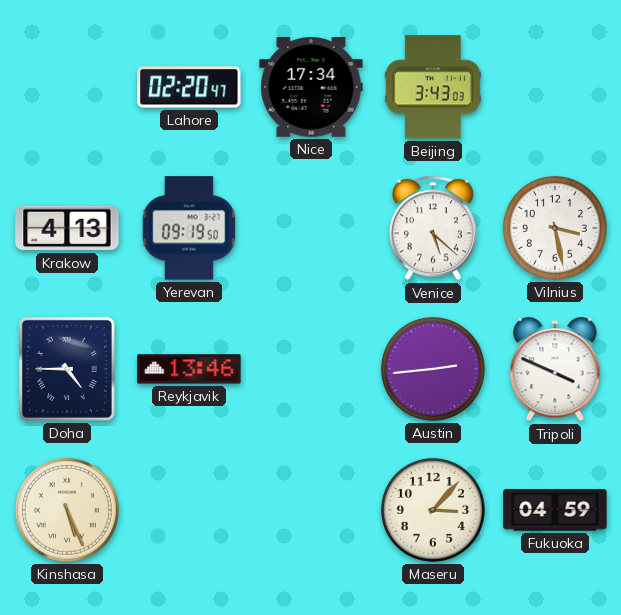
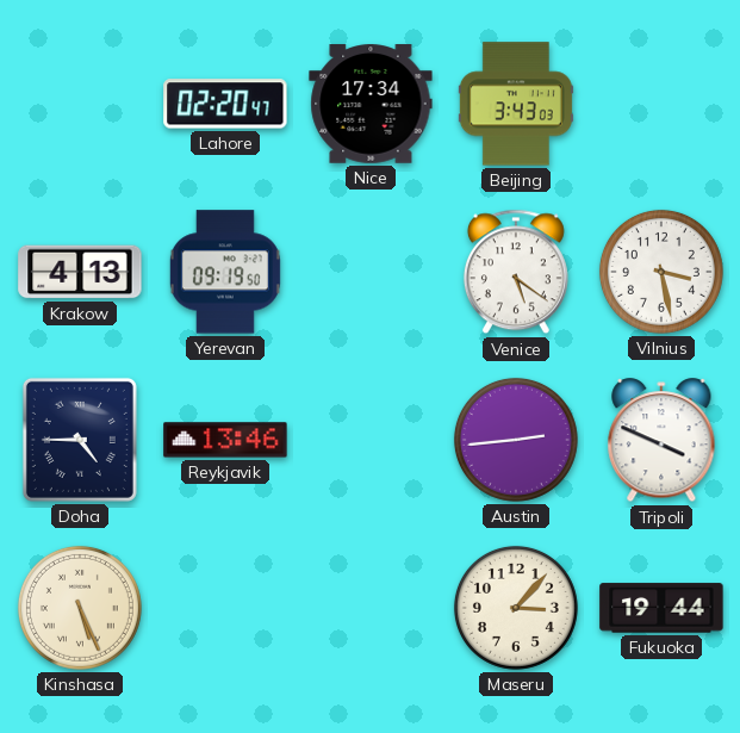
Venice: 5:22 -> 5:21
Fukuoka: 04:59 -> 19:44
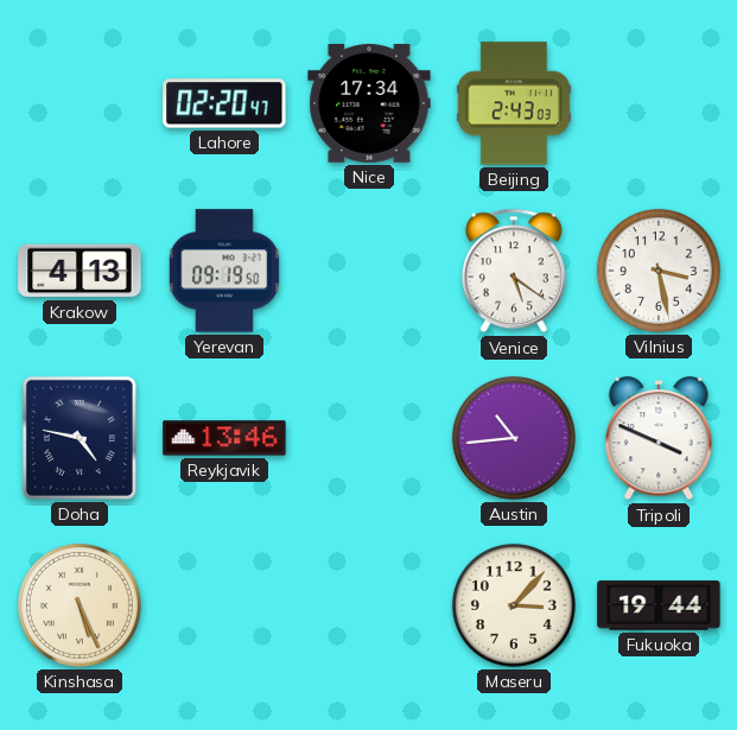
Beijing: 3:43 -> 2:43
Doha: 4:45 -> 4:47
Austin: 2:44 -> 10:44
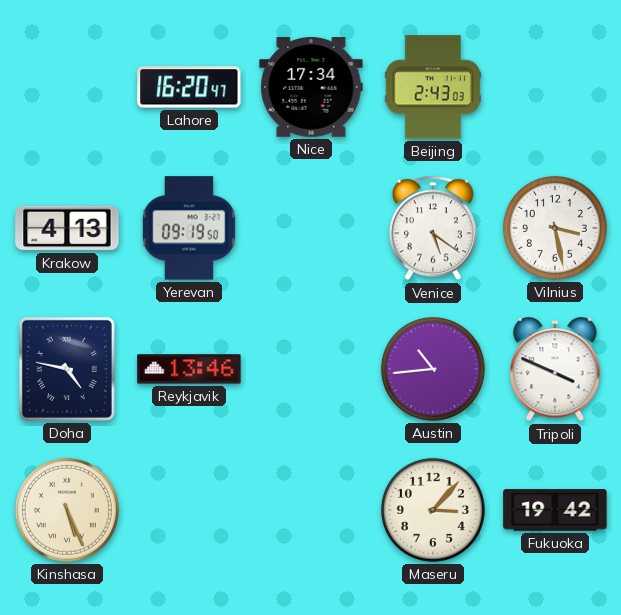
Lahore: 02:20 -> 16:20
Fukuoka: 19:44 -> 19:42
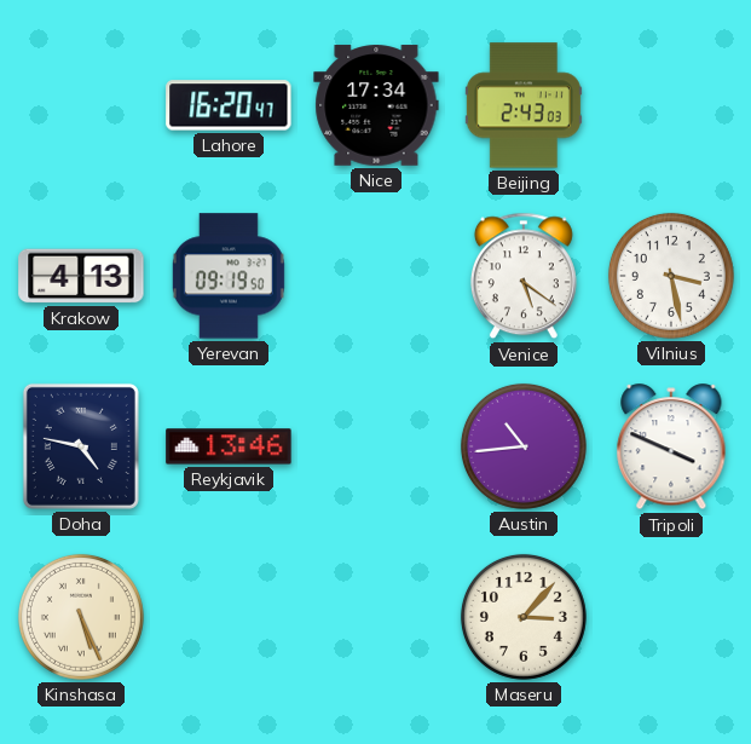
Fukuoka: 19:42 -> none
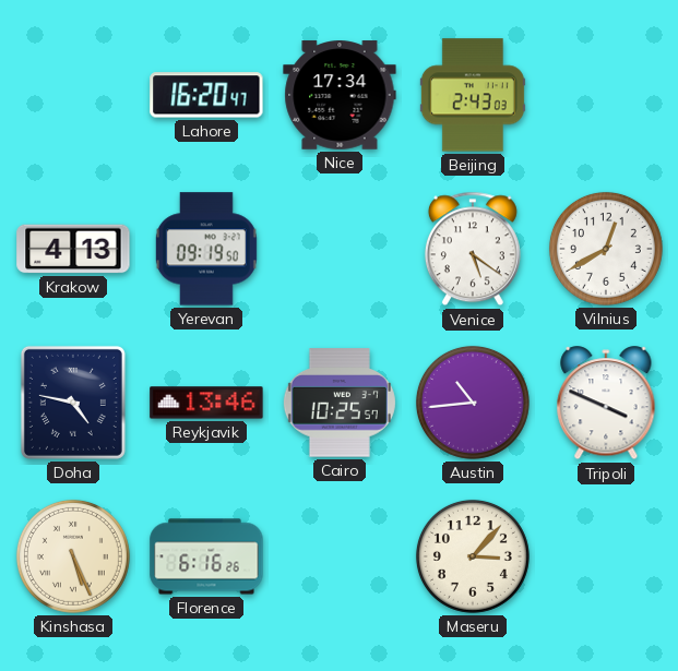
Vilnius: 3:28 -> 12:40
Cairo: none -> 10:25
Florence: none -> 6:16
